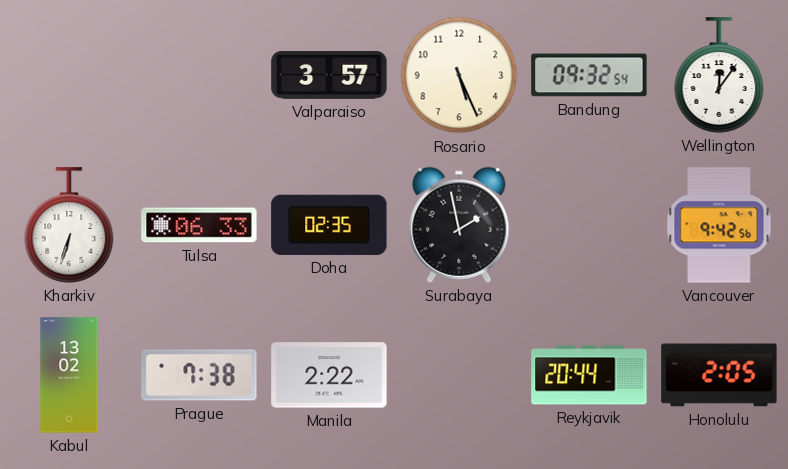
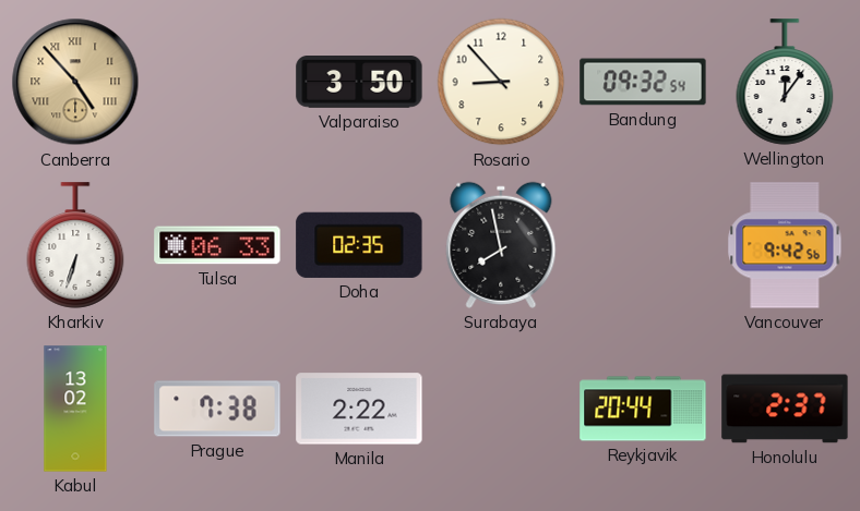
Canberra: none -> 4:53
Valparaiso: 3:57 -> 3:50
Rosario: 5:26 -> 8:53
Surabaya: 1:58 -> 7:58
Honolulu: 2:05 -> 2:37
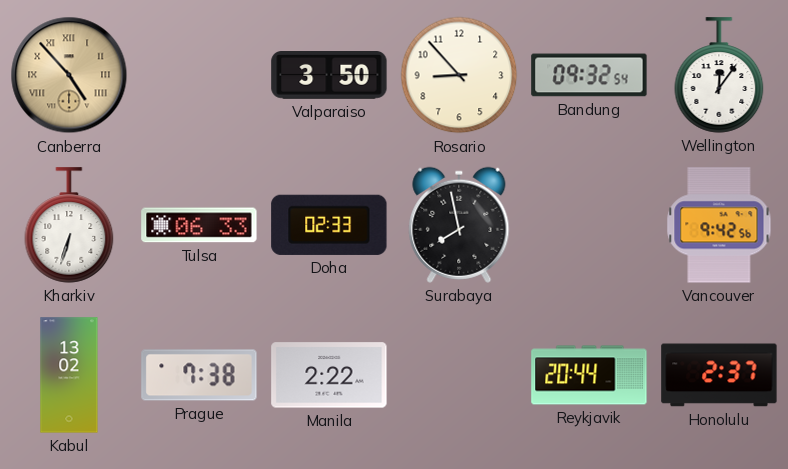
Doha: 02:35 -> 02:33
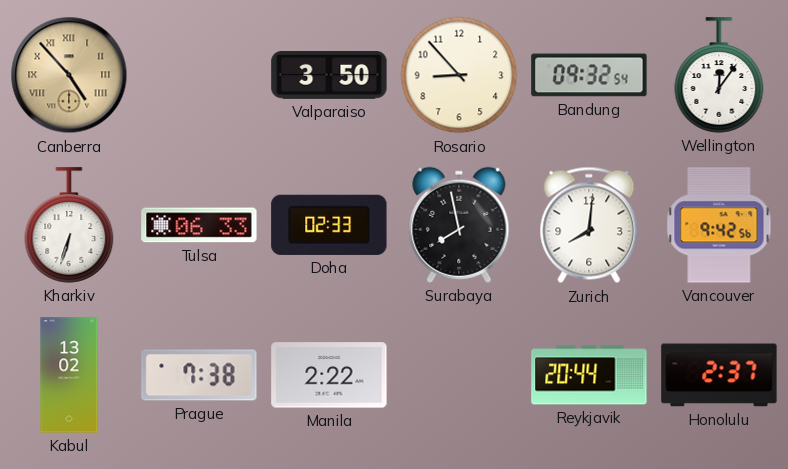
Zurich: none -> 8:01
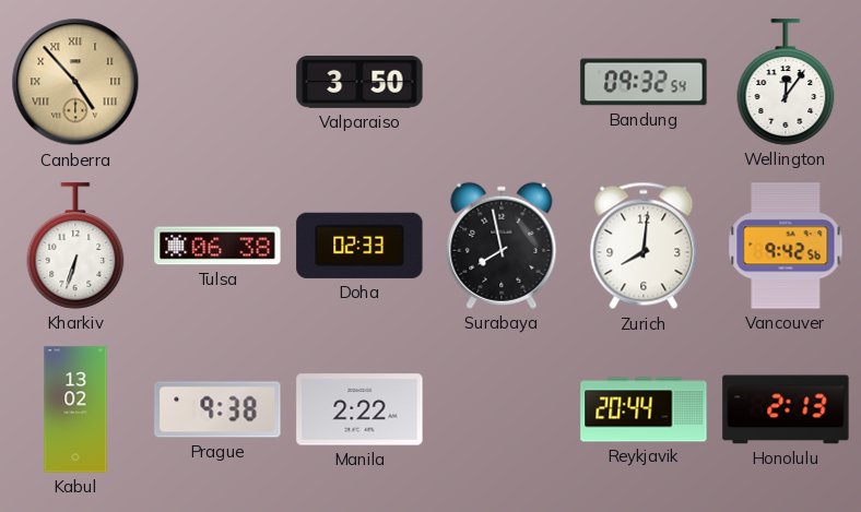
Rosario: 8:53 -> none
Tulsa: 06:33 -> 06:38
Prague: 7:38 -> 9:38
Honolulu: 2:37 -> 2:13
